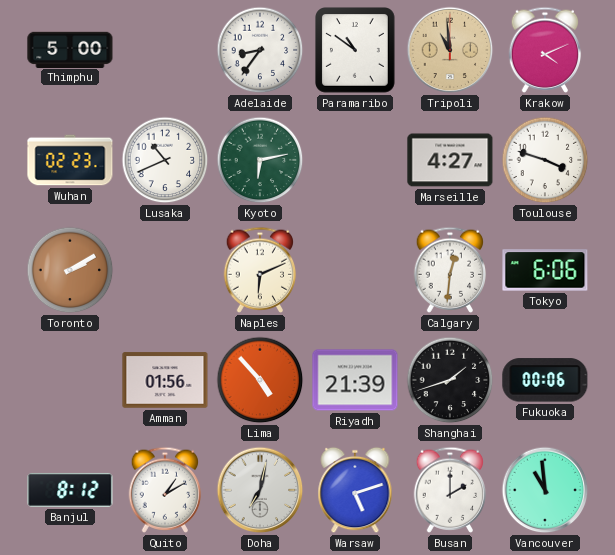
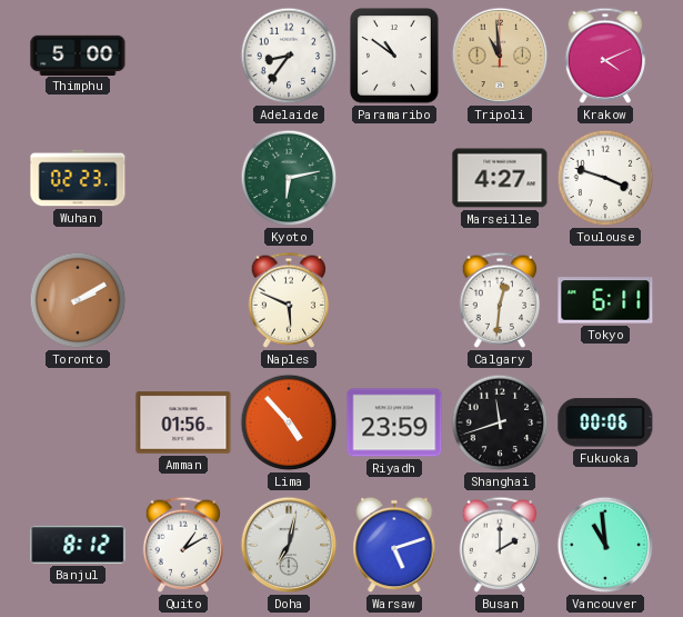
Lusaka: 10:41 -> none
Naples: 6:11 -> 5:49
Tokyo: 6:06 -> 6:11
Riyadh: 21:39 -> 23:59
Shanghai: 1:42 -> 11:42
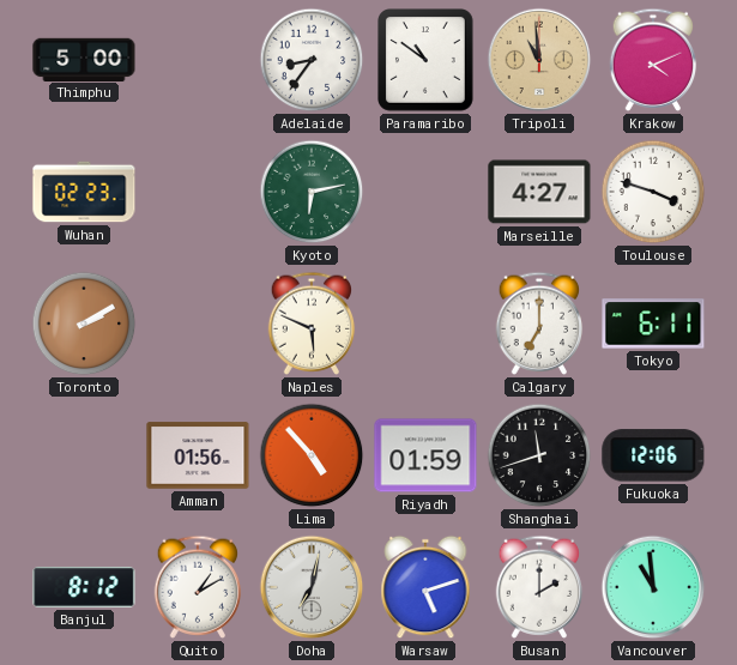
Calgary: 12:31 -> 7:00
Riyadh: 23:59 -> 01:59
Fukuoka: 00:06 -> 12:06
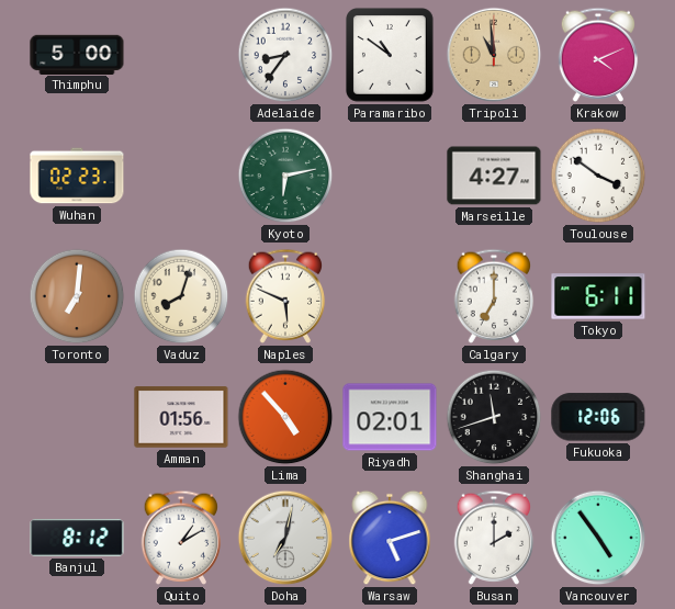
Toulouse: 3:48 -> 3:51
Toronto: 2:10 -> 7:01
Vaduz: none -> 8:03
Riyadh: 01:59 -> 02:01
Vancouver: 10:59 -> 4:54
